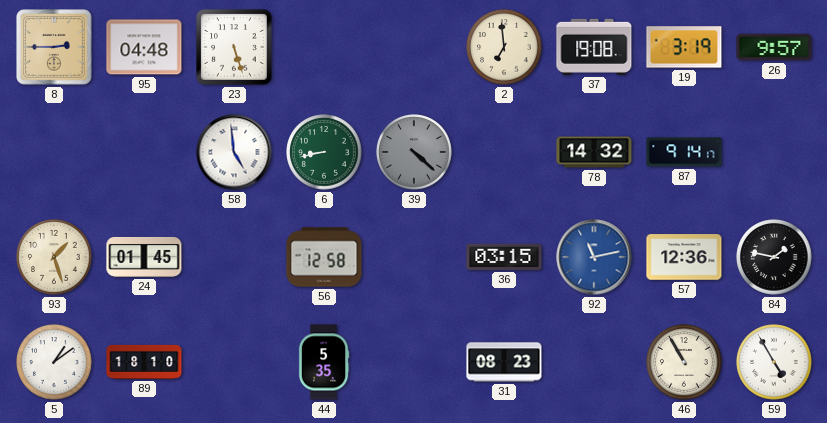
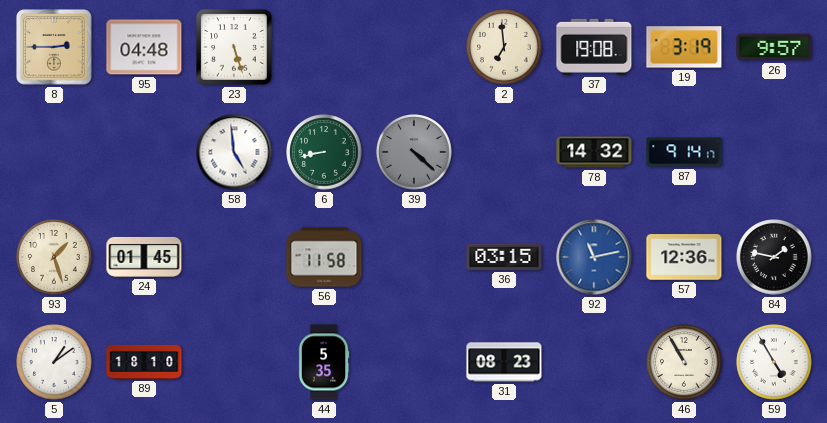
56: 12:58 -> 11:58
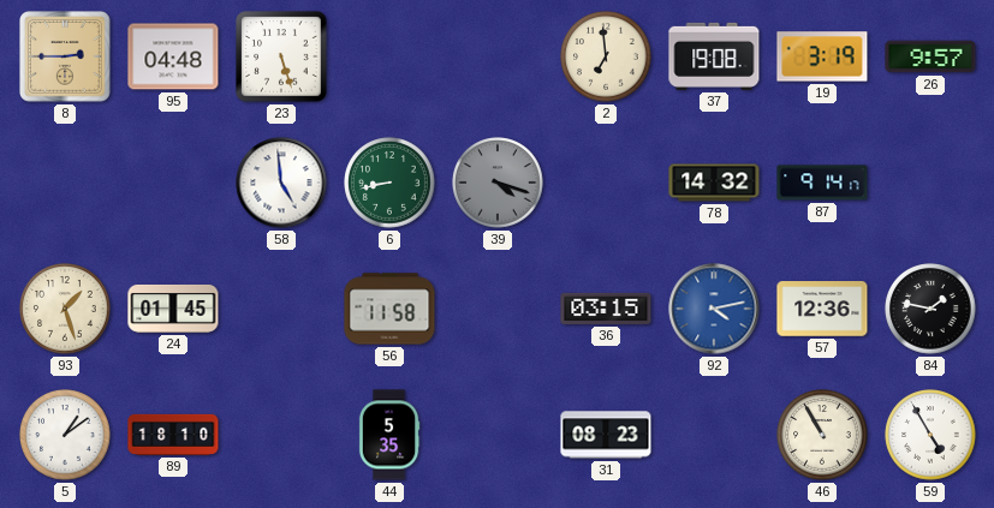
39: 4:22 -> 4:18
92: 11:13 -> 4:13
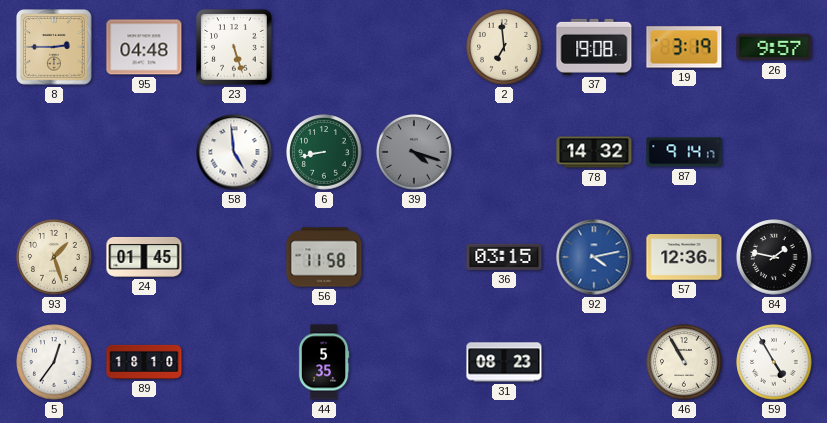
5: 1:09 -> 12:36
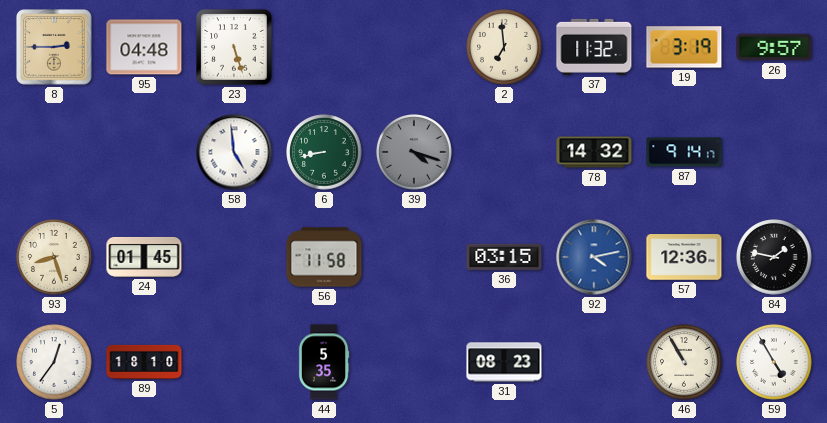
37: 19:08 -> 11:32
93: 1:27 -> 8:27
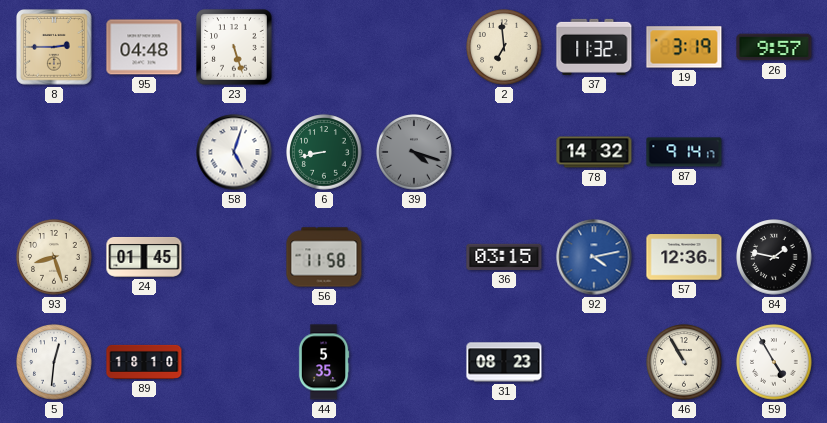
58: 4:59 -> 5:03
5: 12:36 -> 12:31
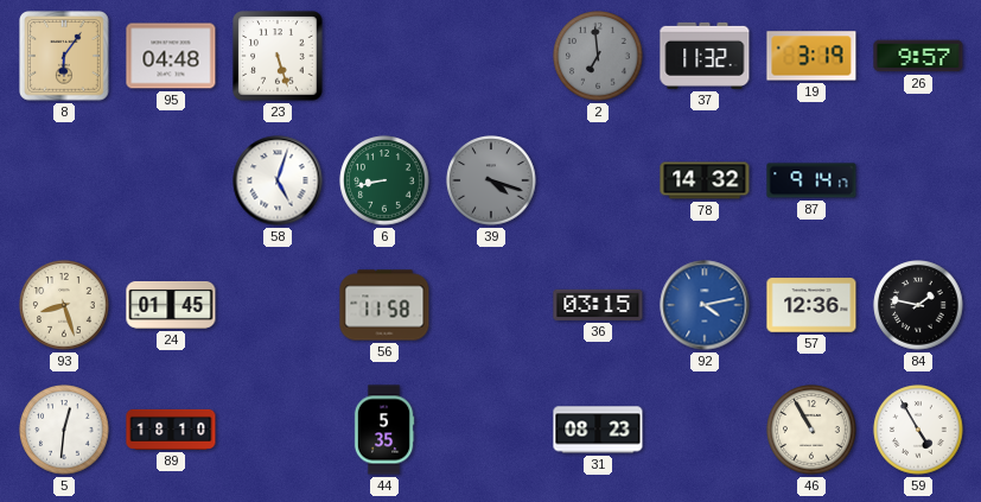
8: 2:45 -> 6:06
2 dial: cream -> grey
